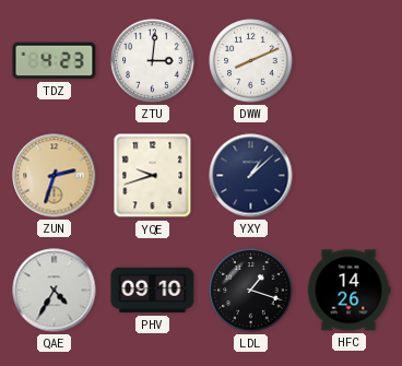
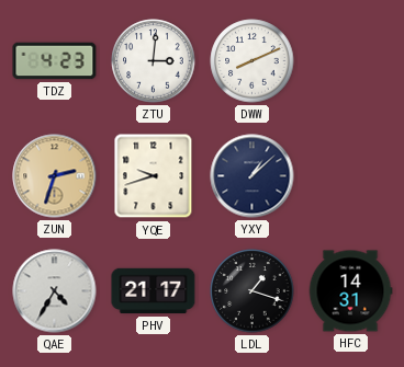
PHV: 09:10 -> 21:17
HFC: 14:26 -> 14:31
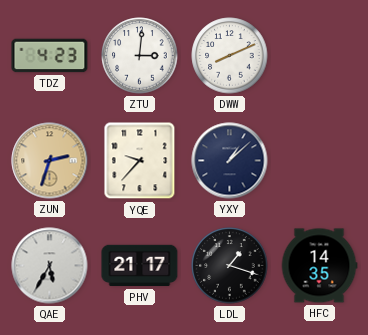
YQE: 9:42 -> 9:37
QAE: 4:35 -> 5:35
HFC: 14:31 -> 14:35
